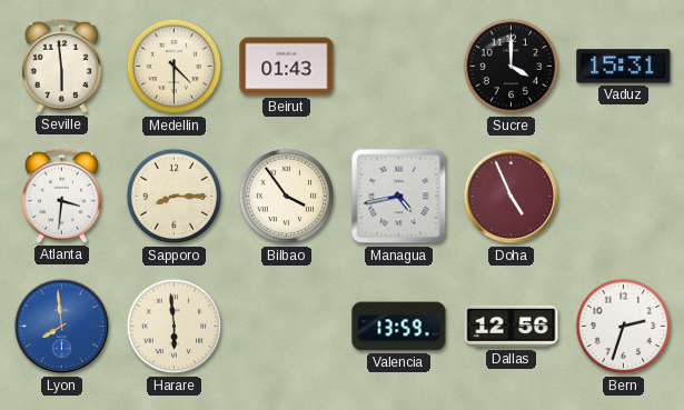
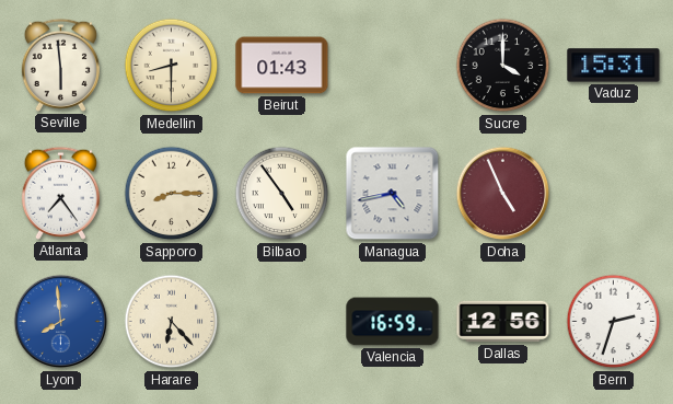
Medellin: 4:30 -> 8:30
Atlanta: 3:31 -> 7:24
Bilbao: 3:54 -> 4:54
Harare: 5:59 -> 6:23
Valencia: 13:59 -> 16:59
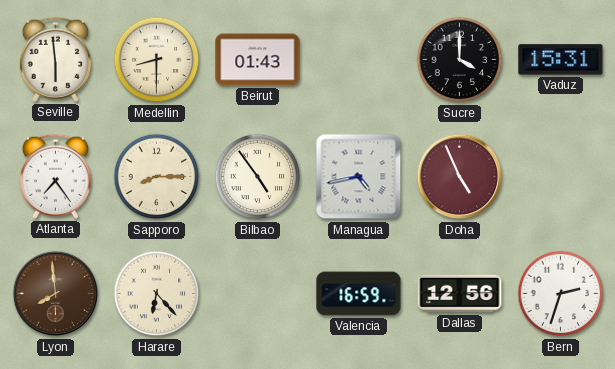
Lyon dial: blue -> brown
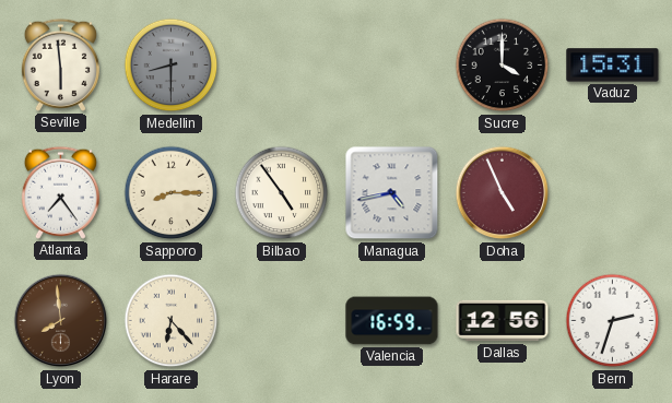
Medellin dial: cream -> grey
Beirut: 01:43 -> none
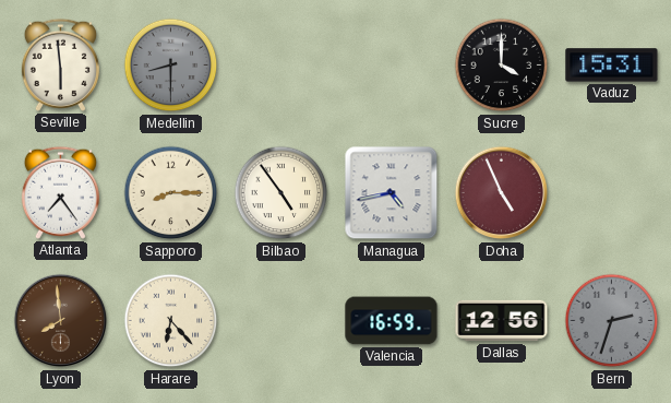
Bern dial: white -> grey
